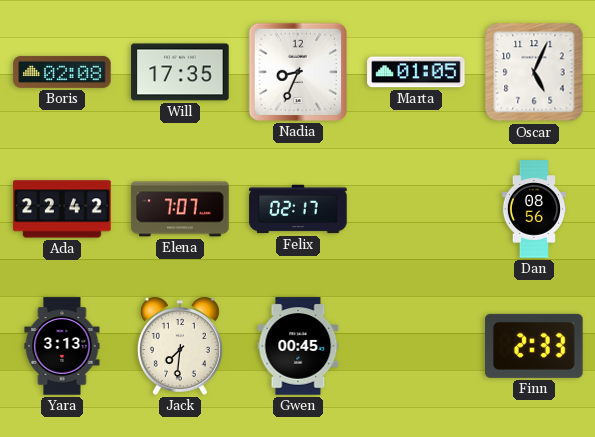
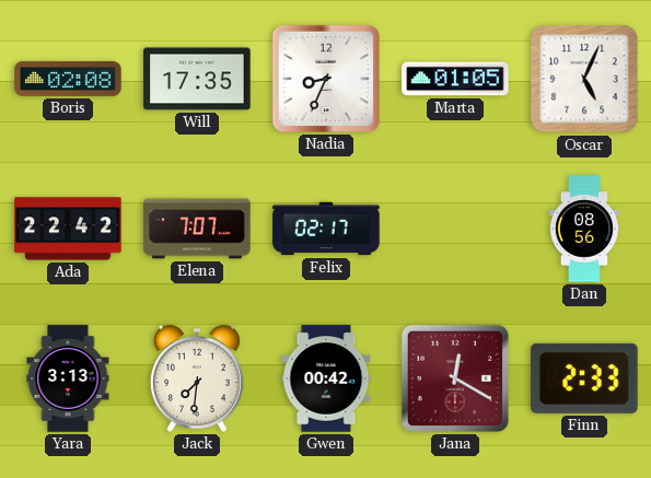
Gwen: 00:45 -> 00:42
Jana: none -> 12:20
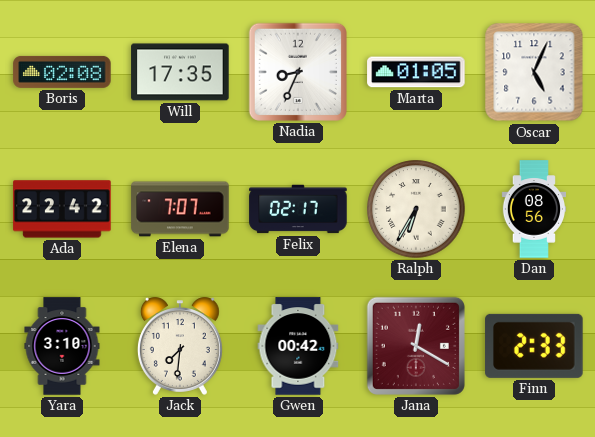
Ralph: none -> 6:35
Yara: 3:13 -> 3:10
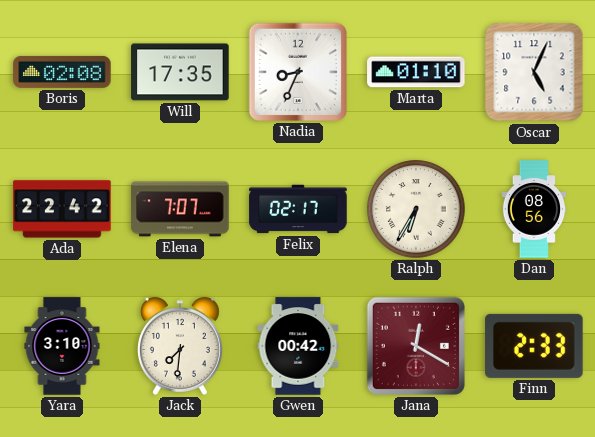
Marta: 01:05 -> 01:10
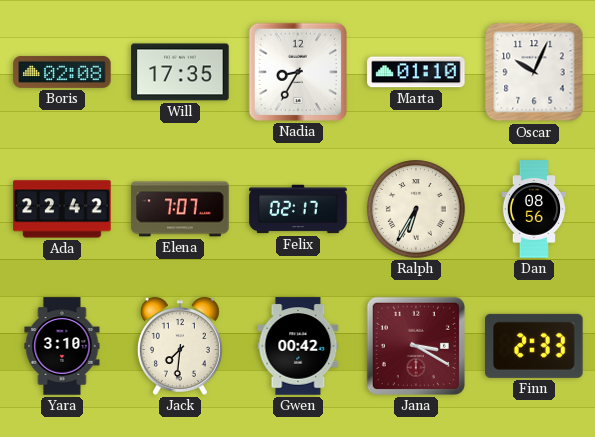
Nadia: 8:34 -> 8:35
Oscar: 5:04 -> 10:04
Jana: 12:20 -> 3:20
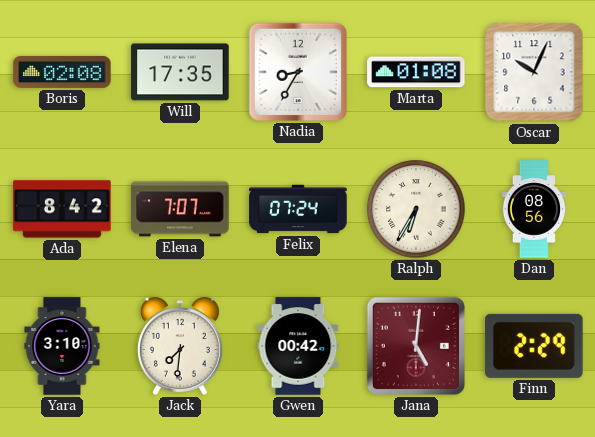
Marta: 01:10 -> 01:08
Ada: 22:42 -> 8:42
Felix: 02:17 -> 07:24
Jana: 3:20 -> 5:01
Finn: 2:33 -> 2:29
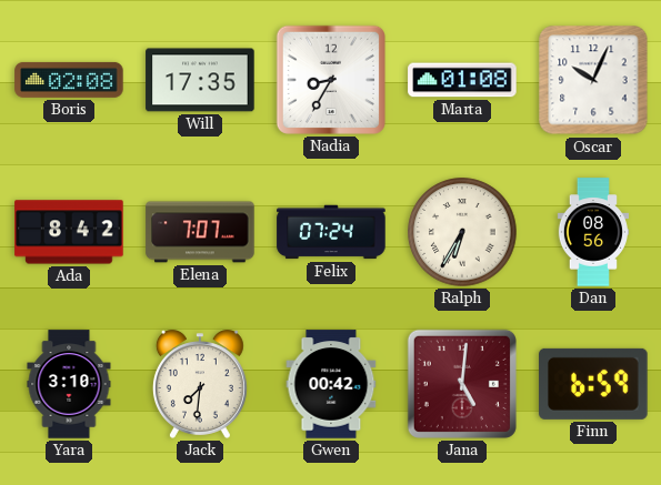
Finn: 2:29 -> 6:59
